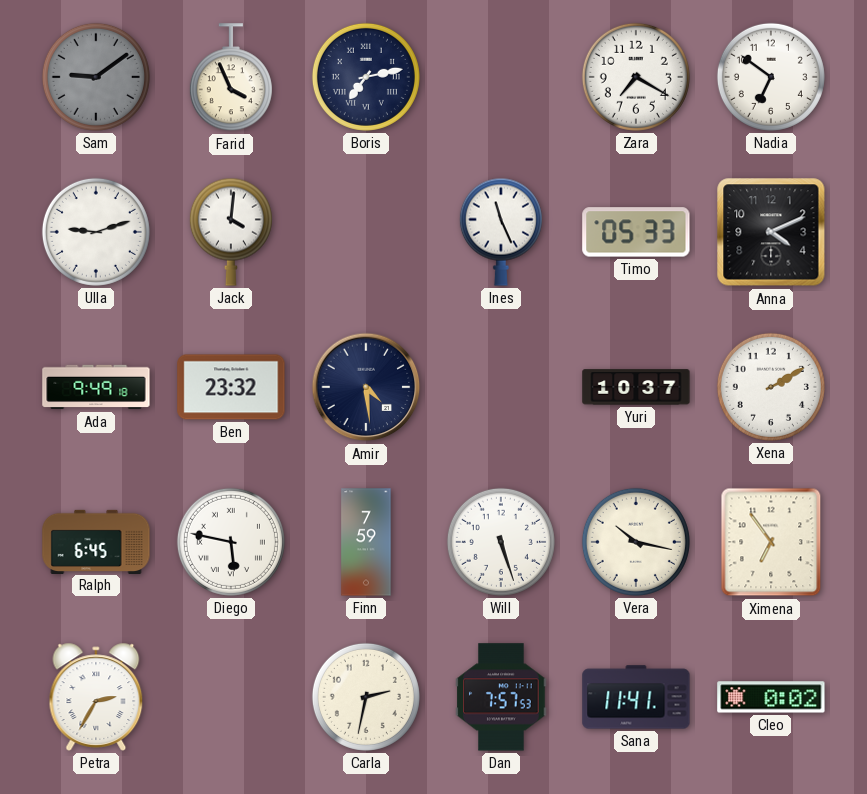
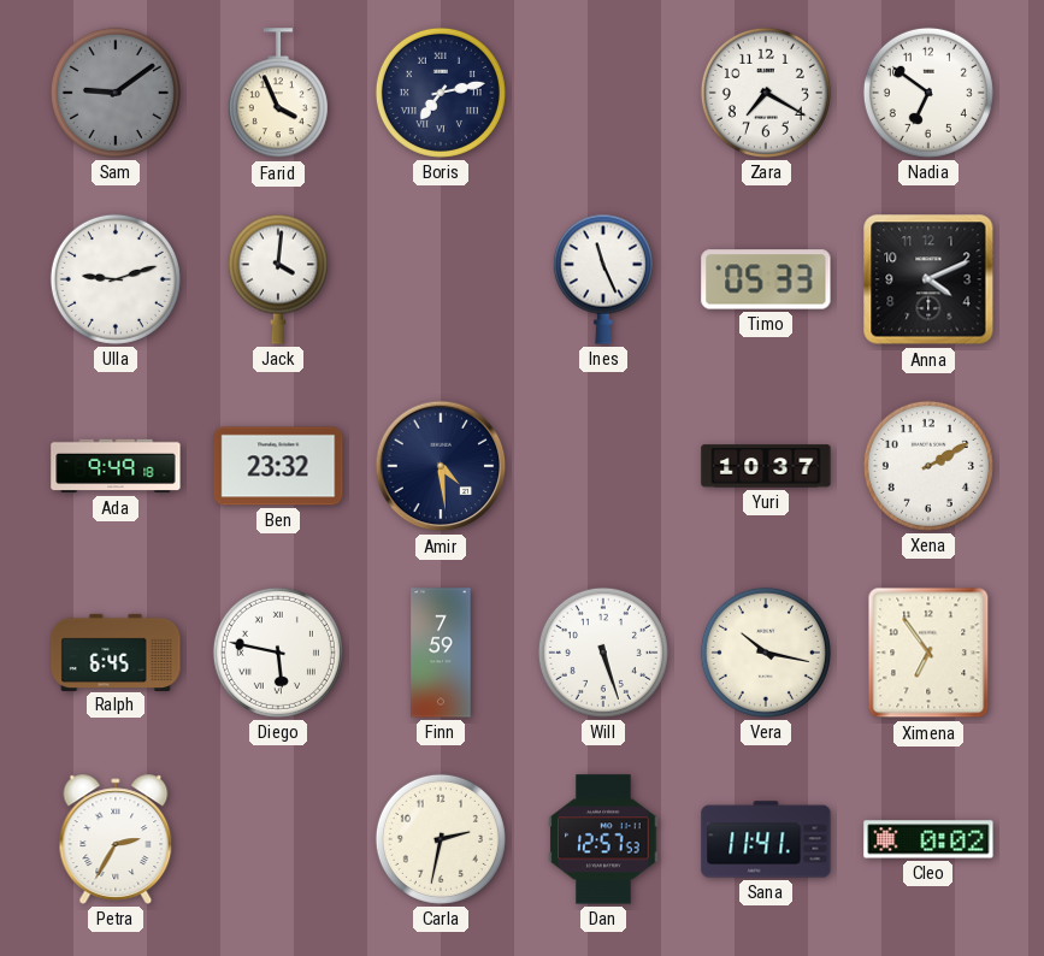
Dan: 7:57 -> 12:57
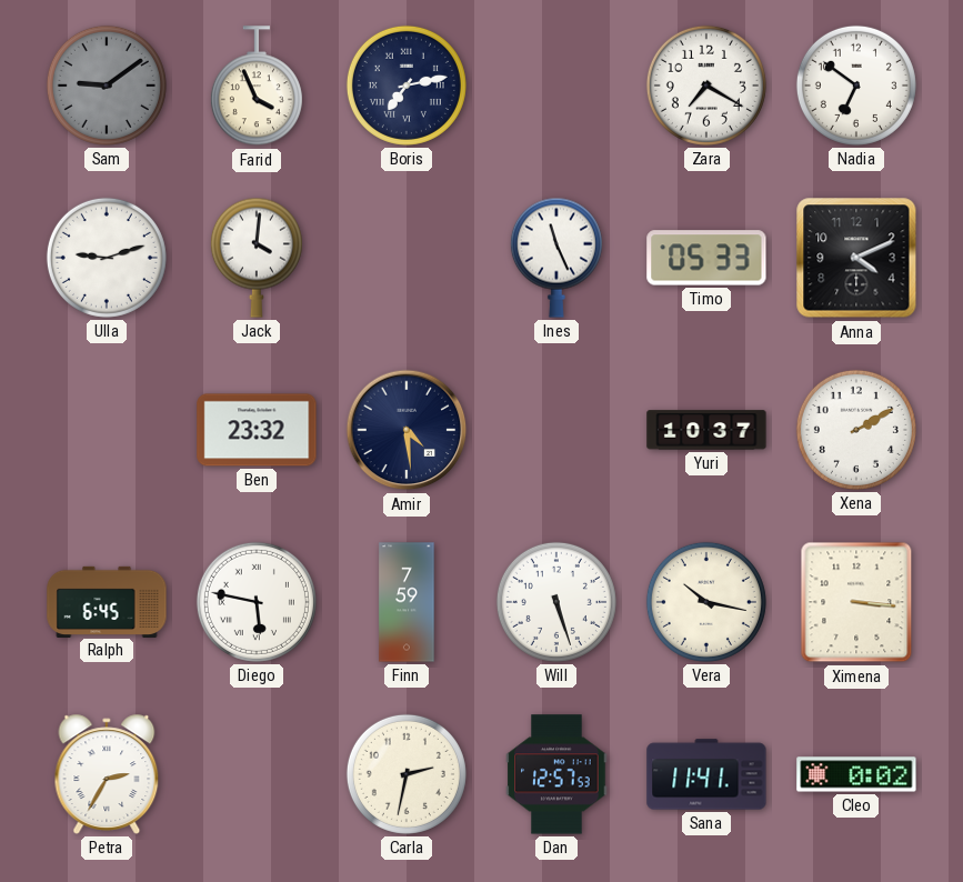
Ada: 9:49 -> none
Ximena: 6:54 -> 3:16
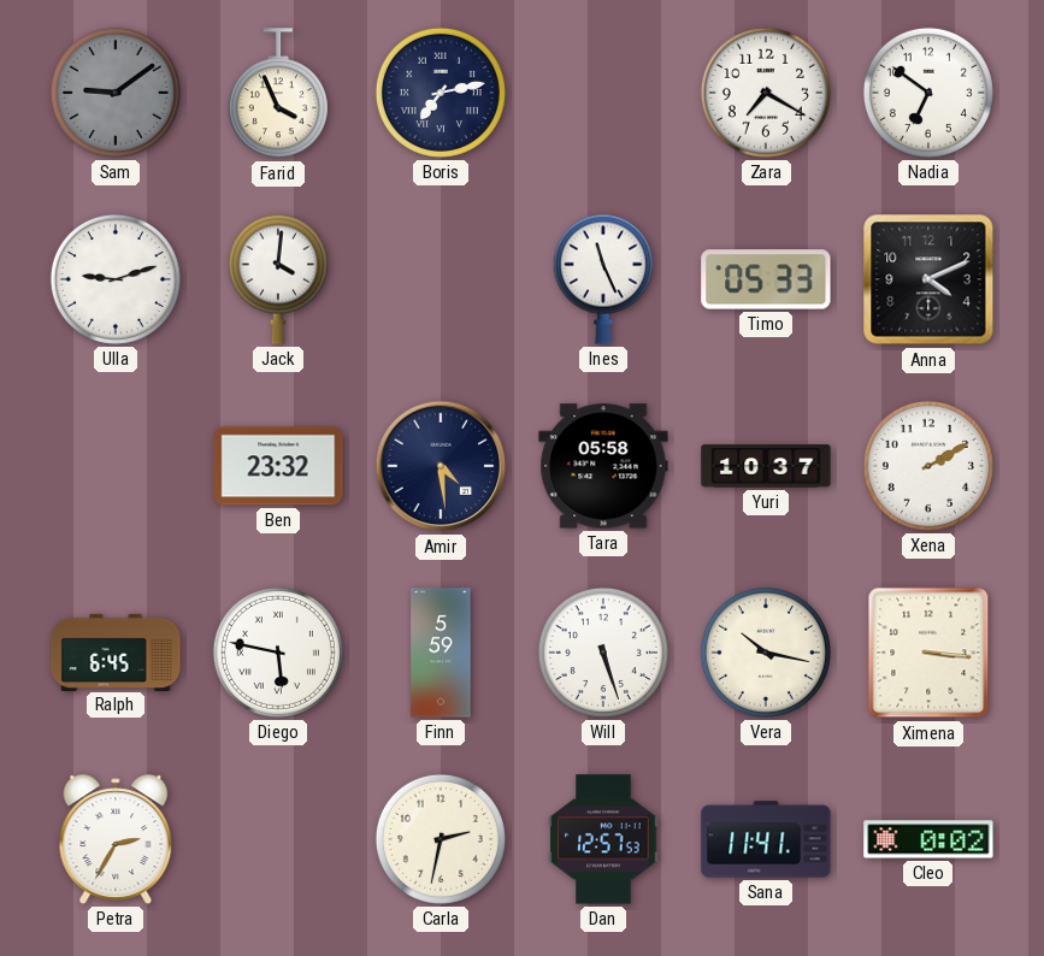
Tara: none -> 05:58
Finn: 7:59 -> 5:59
